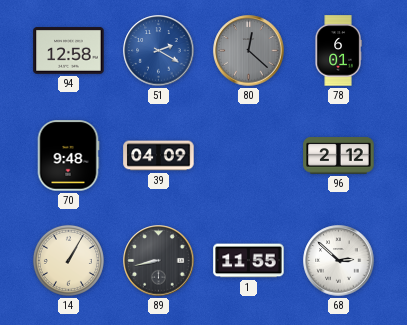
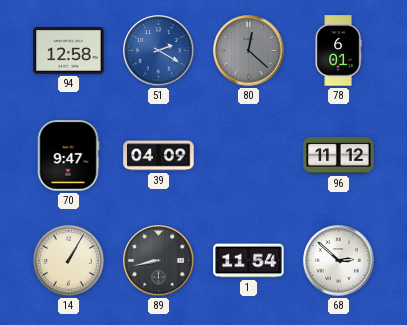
70: 9:48 -> 9:47
96: 2:12 -> 11:12
1: 11:55 -> 11:54
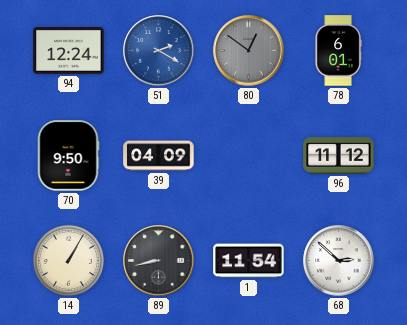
94: 12:58 -> 12:24
80: 12:22 -> 12:51
70: 9:47 -> 9:50
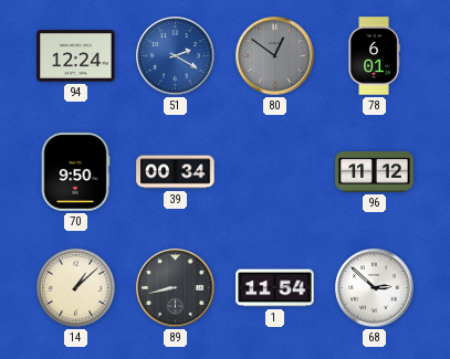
39: 04:09 -> 00:34
14: 1:05 -> 1:08
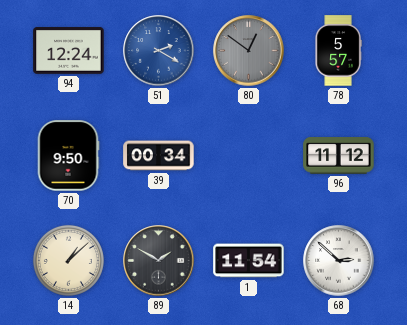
78: 6:01 -> 5:57
89: 8:43 -> 1:50
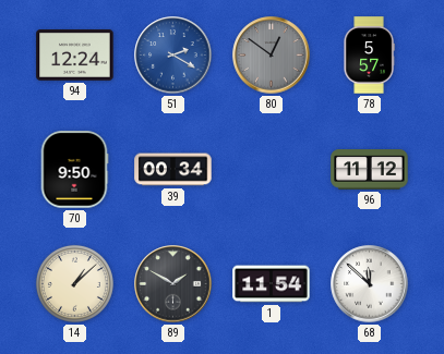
68: 2:52 -> 11:52
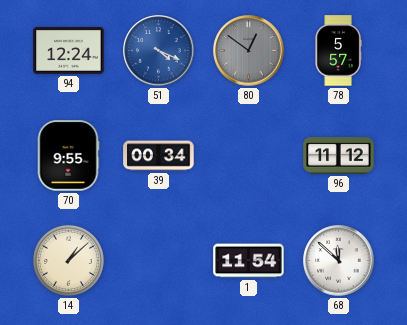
51: 2:20 -> 4:19
70: 9:50 -> 9:55
89: 1:50 -> none
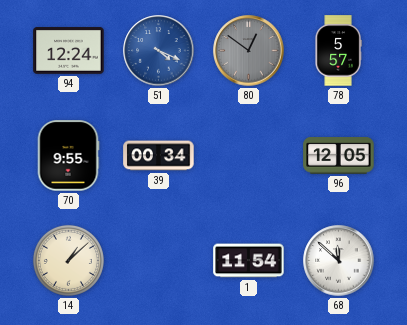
96: 11:12 -> 12:05
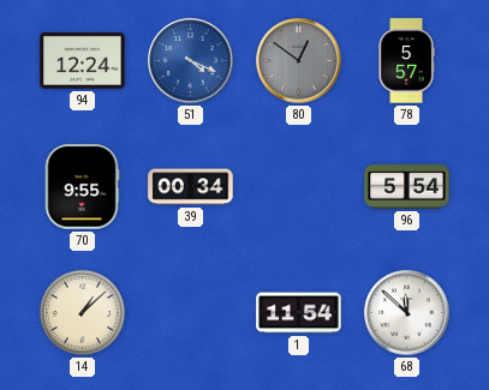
96: 12:05 -> 5:54
